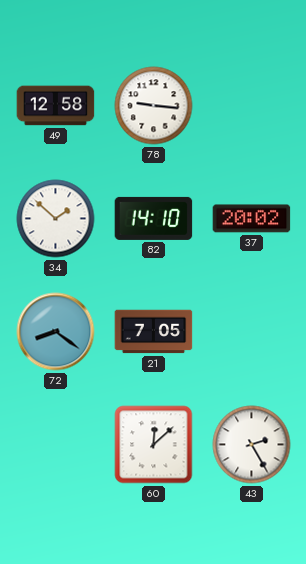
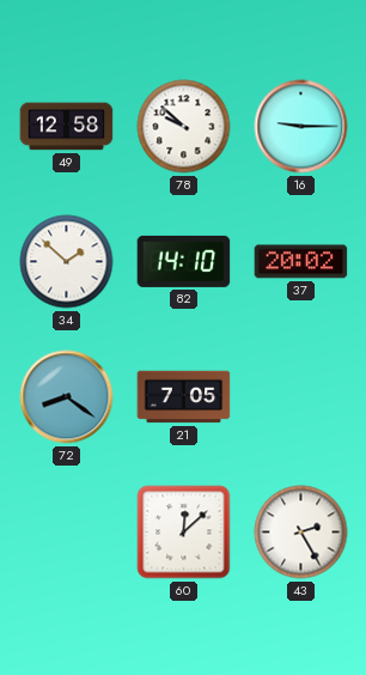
78: 9:16 -> 9:52
16: none -> 9:15
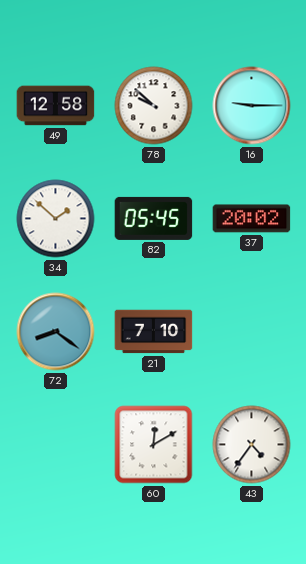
82: 14:10 -> 05:45
21: 7:05 -> 7:10
60: 12:08 -> 12:10
43: 2:25 -> 4:36
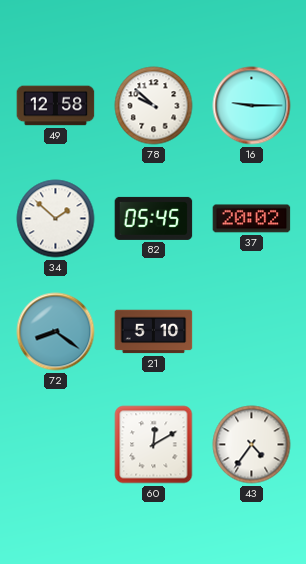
21: 7:10 -> 5:10
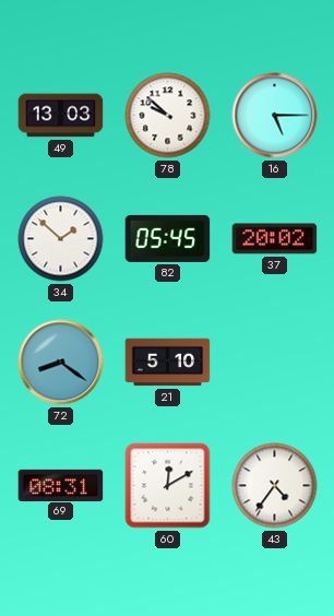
49: 12:58 -> 13:03
16: 9:15 -> 5:15
69: none -> 08:31
